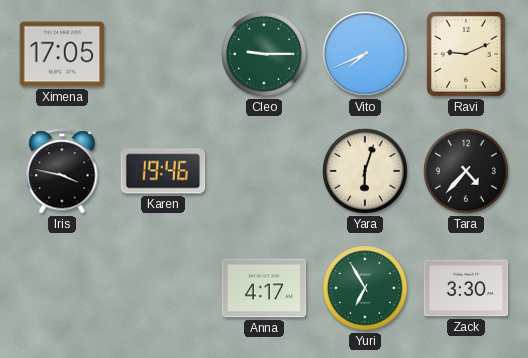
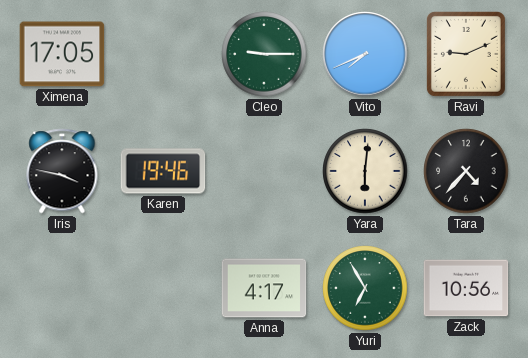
Yara: 6:03 -> 6:01
Zack: 3:30 -> 10:56
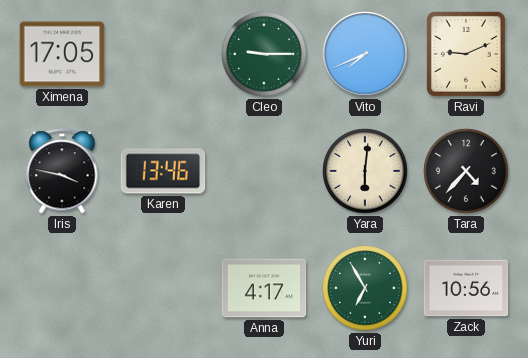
Karen: 19:46 -> 13:46
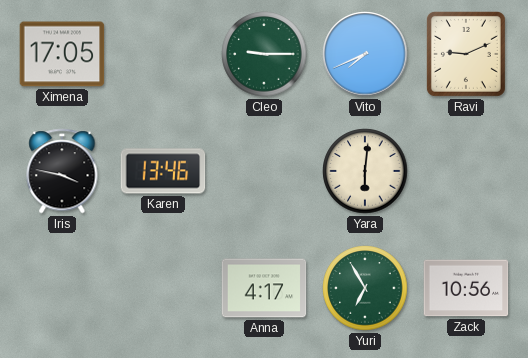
Tara: 4:37 -> none
